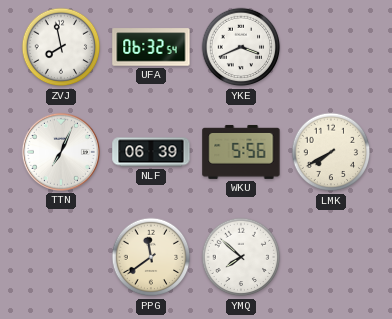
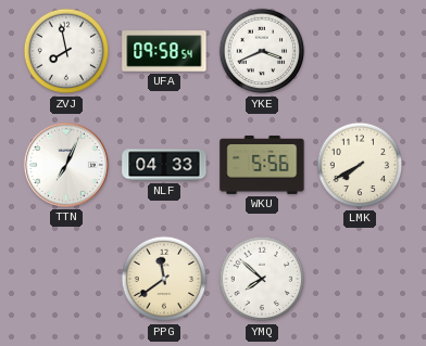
UFA: 06:32 -> 09:58
NLF: 06:39 -> 04:33
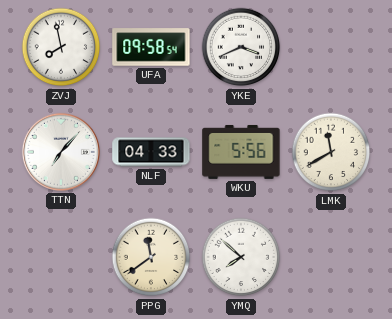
TTN: 7:04 -> 7:07
LMK: 7:40 -> 11:40
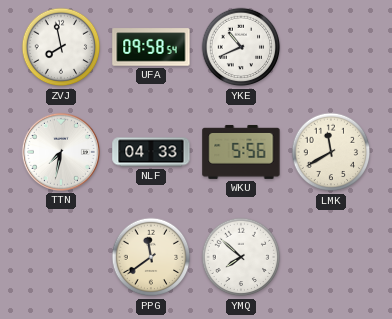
YKE: 3:41 -> 10:41
TTN: 7:07 -> 7:32
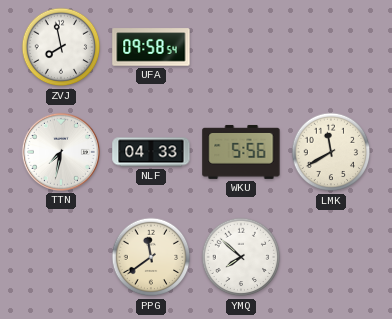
YKE: 10:41 -> none
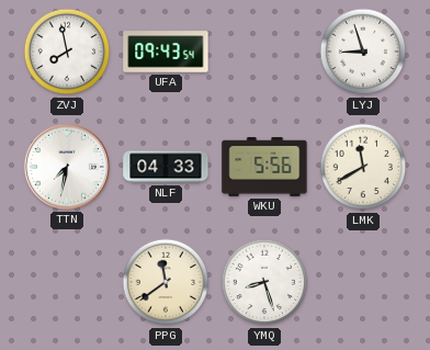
UFA: 09:58 -> 09:43
LYJ: none -> 8:57
YMQ: 7:52 -> 8:27
